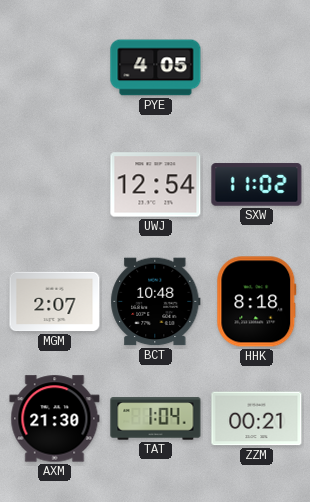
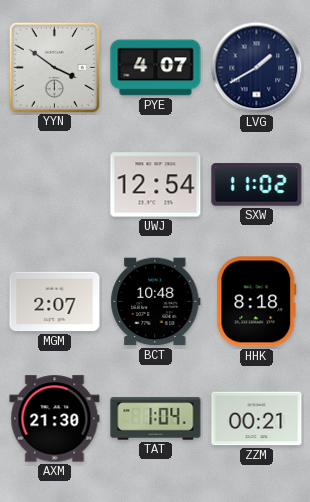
YYN: none -> 3:51
PYE: 4:05 -> 4:07
LVG: none -> 1:40
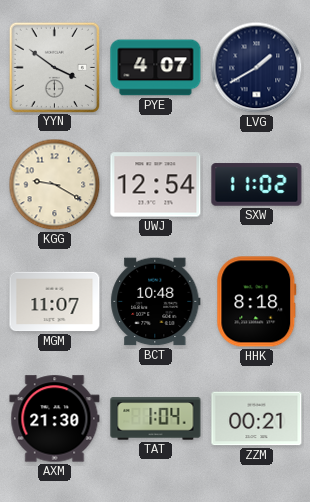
KGG: none -> 9:20
MGM: 2:07 -> 11:07
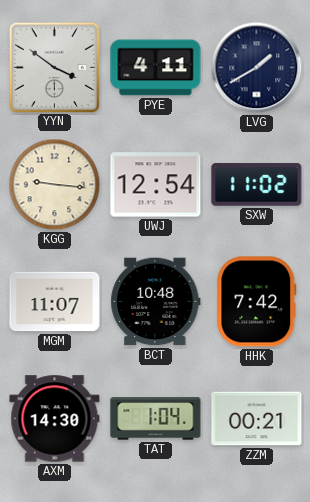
PYE: 4:07 -> 4:11
KGG: 9:20 -> 9:16
HHK: 8:18 -> 7:42
AXM: 21:30 -> 14:30
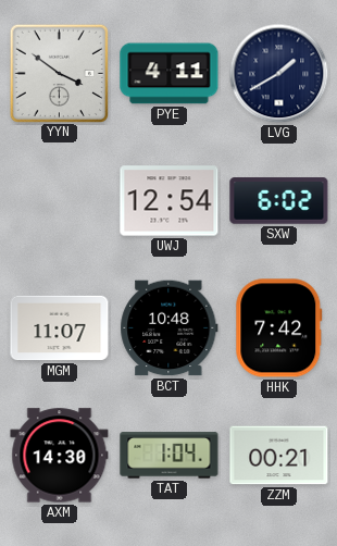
KGG: 9:16 -> none
SXW: 11:02 -> 6:02
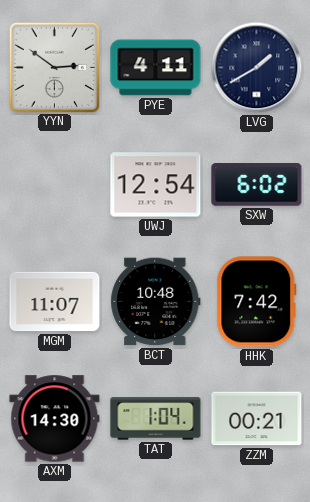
YYN: 3:51 -> 2:51
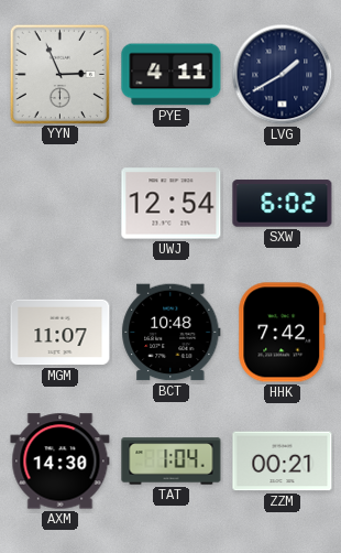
YYN: 2:51 -> 2:56
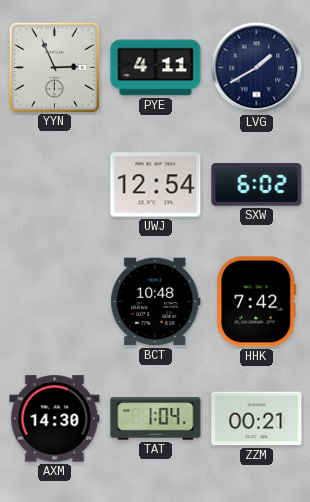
MGM: 11:07 -> none
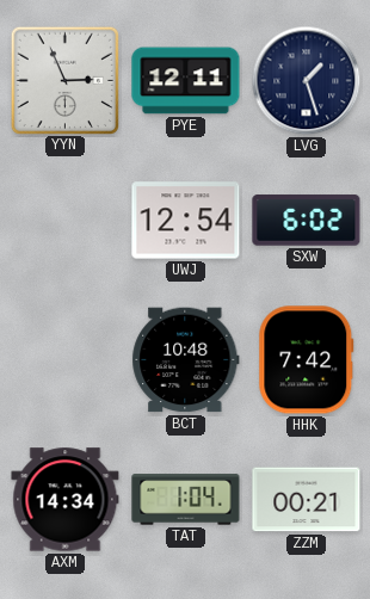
PYE: 4:11 -> 12:11
LVG: 1:40 -> 1:27
AXM: 14:30 -> 14:34
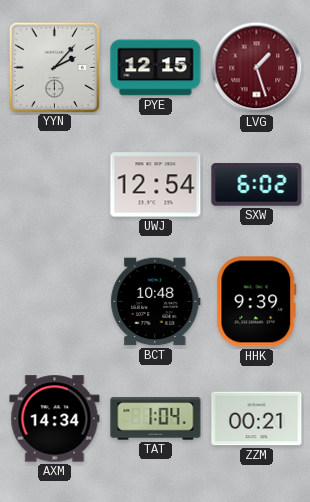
YYN: 2:56 -> 2:07
PYE: 12:11 -> 12:15
LVG dial: navy -> burgundy
HHK: 7:42 -> 9:39
